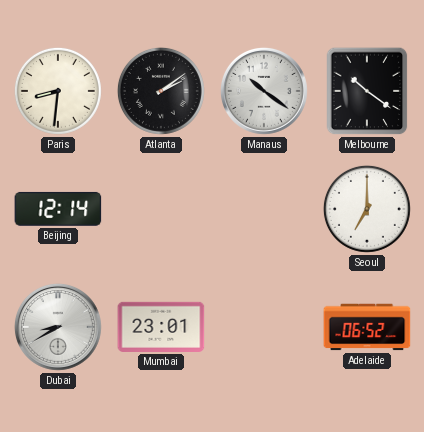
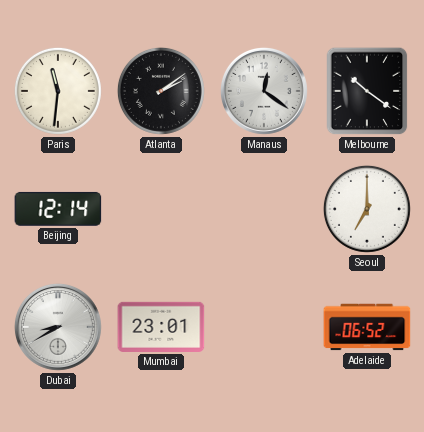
Paris: 8:31 -> 11:31
Manaus: 10:21 -> 12:21
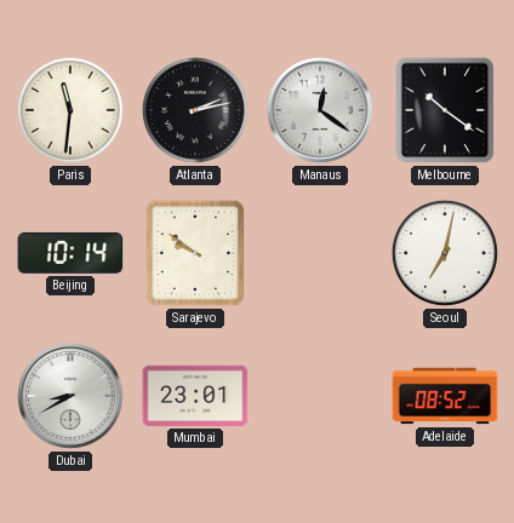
Atlanta: 2:09 -> 2:13
Beijing: 12:14 -> 10:14
Sarajevo: none -> 9:51
Seoul: 7:00 -> 7:02
Adelaide: 06:52 -> 08:52
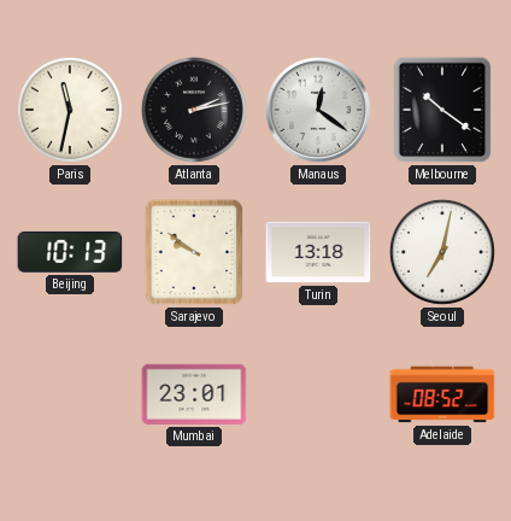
Paris: 11:31 -> 11:32
Beijing: 10:14 -> 10:13
Turin: none -> 13:18
Dubai: 8:40 -> none
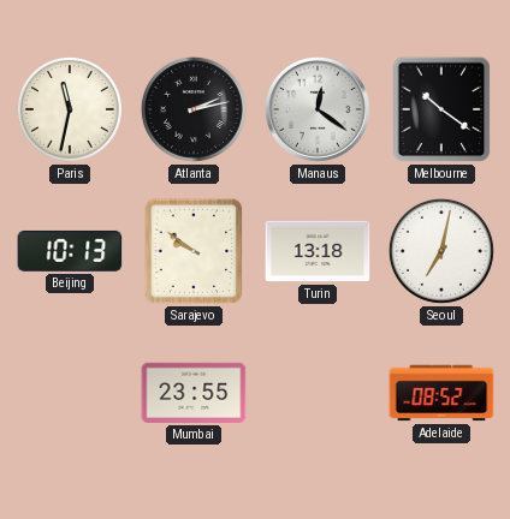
Mumbai: 23:01 -> 23:55
